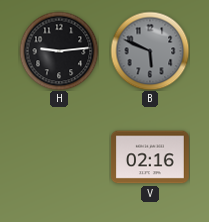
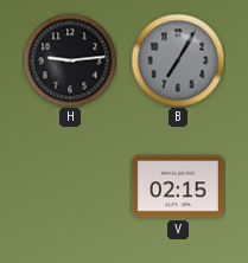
B: 5:49 -> 7:05
V: 02:16 -> 02:15
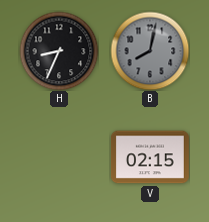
H: 9:14 -> 8:34
B: 7:05 -> 8:02
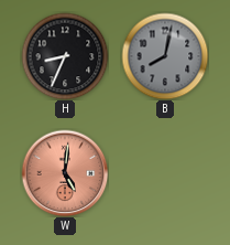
W: none -> 5:01
V: 02:15 -> none
